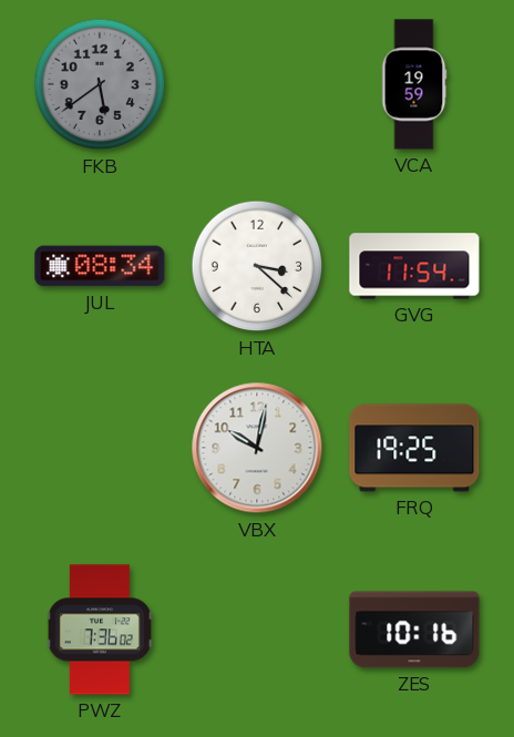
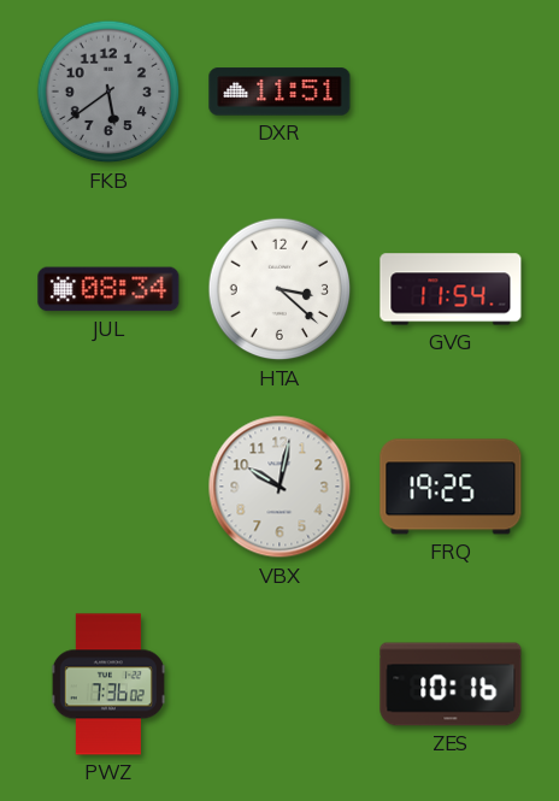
DXR: none -> 11:51
VCA: 19:59 -> none
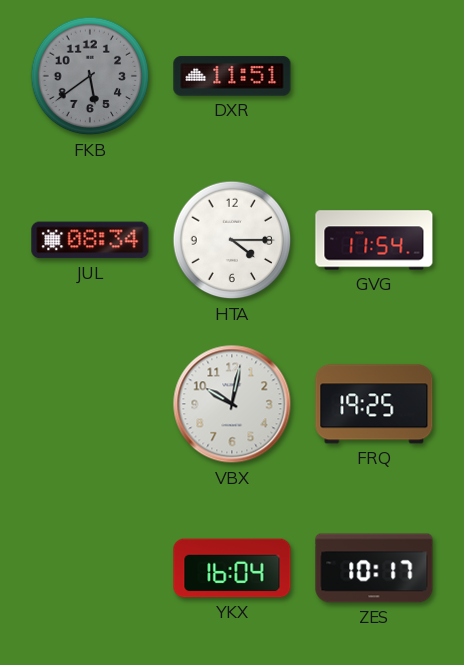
HTA: 3:22 -> 4:15
PWZ: 7:36 -> none
YKX: none -> 16:04
ZES: 10:16 -> 10:17
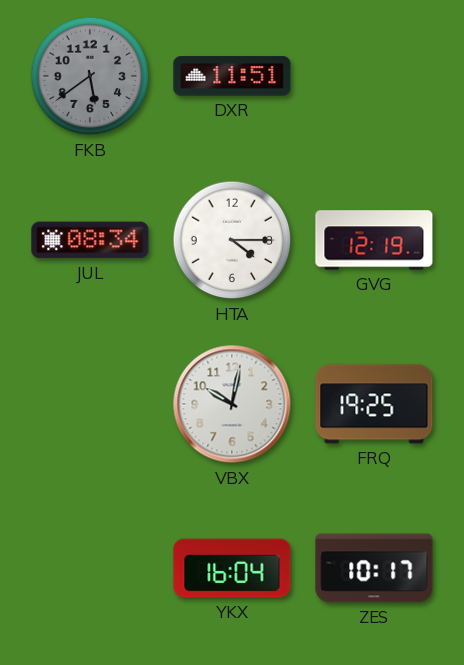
GVG: 11:54 -> 12:19
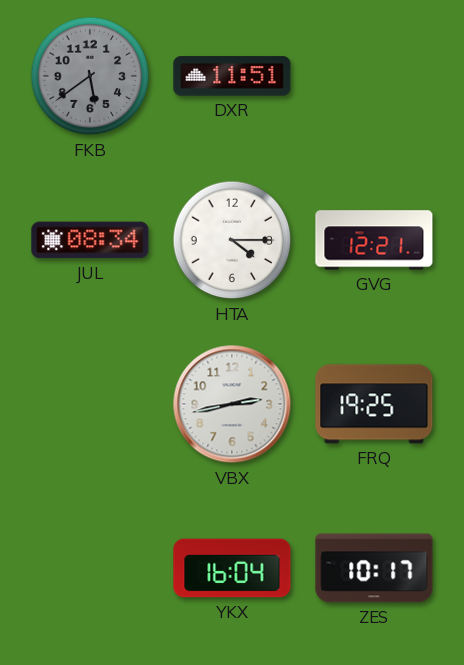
GVG: 12:19 -> 12:21
VBX: 10:02 -> 2:43
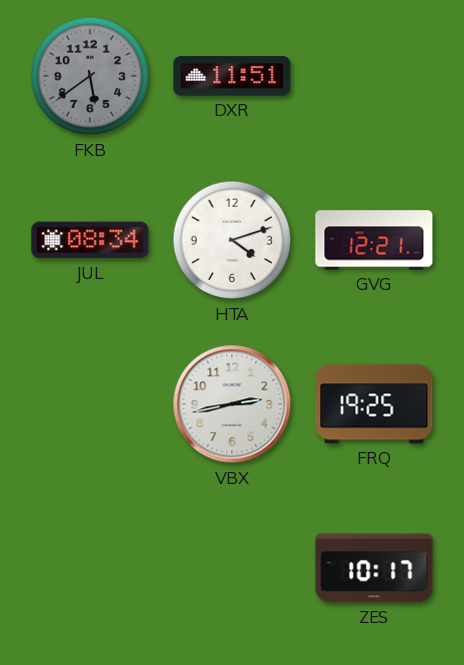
HTA: 4:15 -> 4:12
YKX: 16:04 -> none
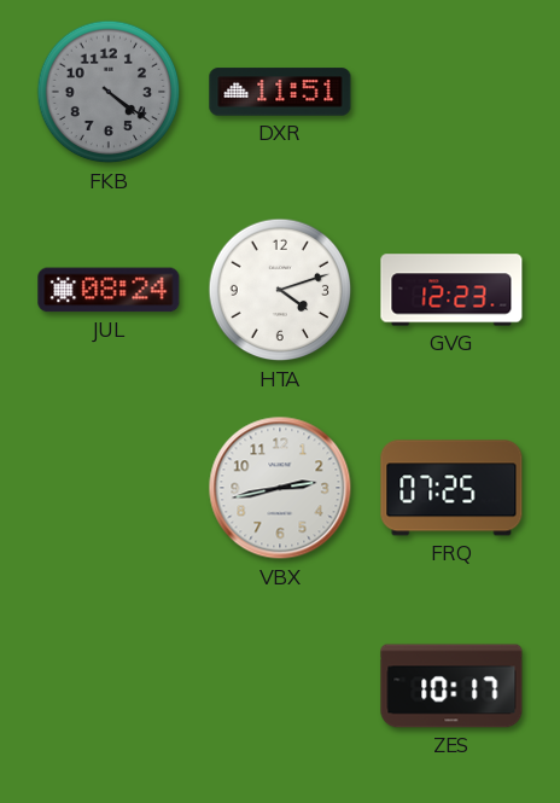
FKB: 5:39 -> 4:21
JUL: 08:34 -> 08:24
GVG: 12:21 -> 12:23
FRQ: 19:25 -> 07:25
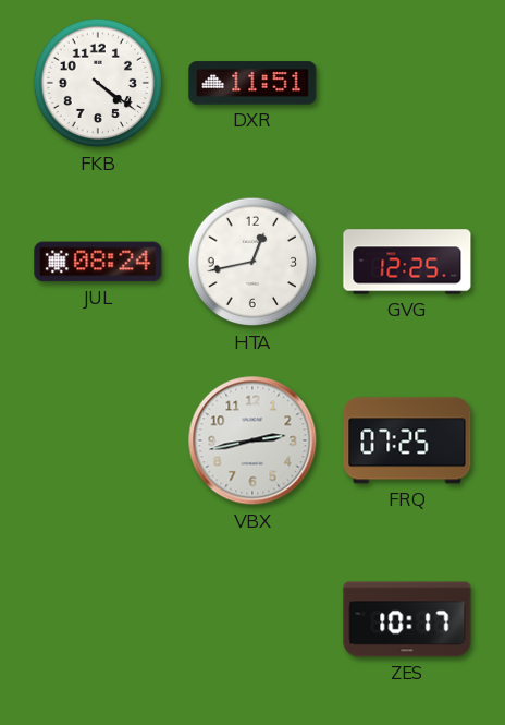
FKB dial: grey -> white
HTA: 4:12 -> 12:43
GVG: 12:23 -> 12:25
